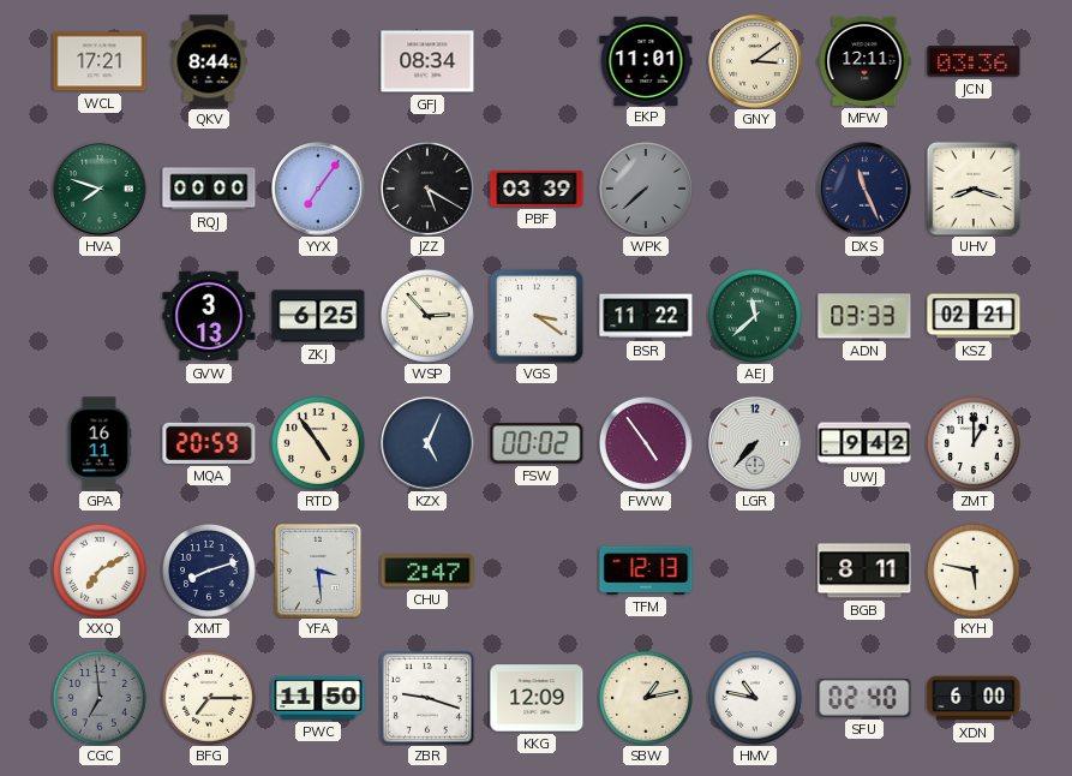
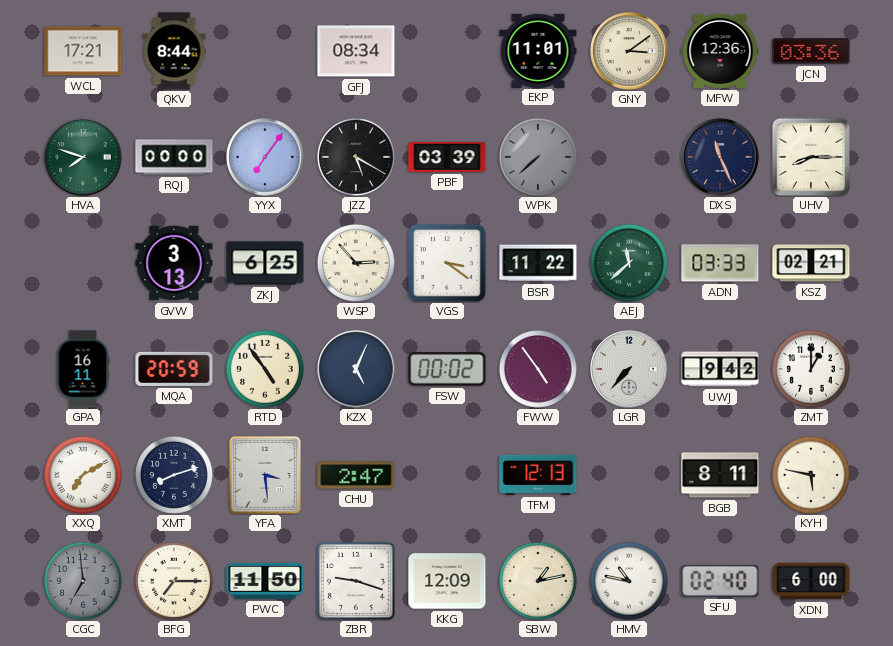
MFW: 12:11 -> 12:36
UHV: 8:18 -> 8:15
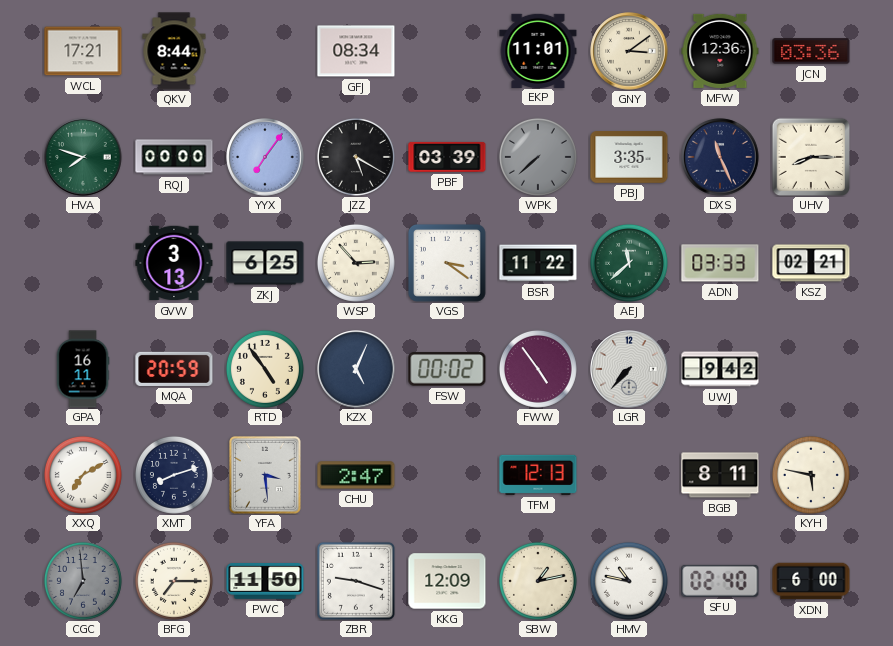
PBJ: none -> 3:35
ZMT: 1:00 -> none
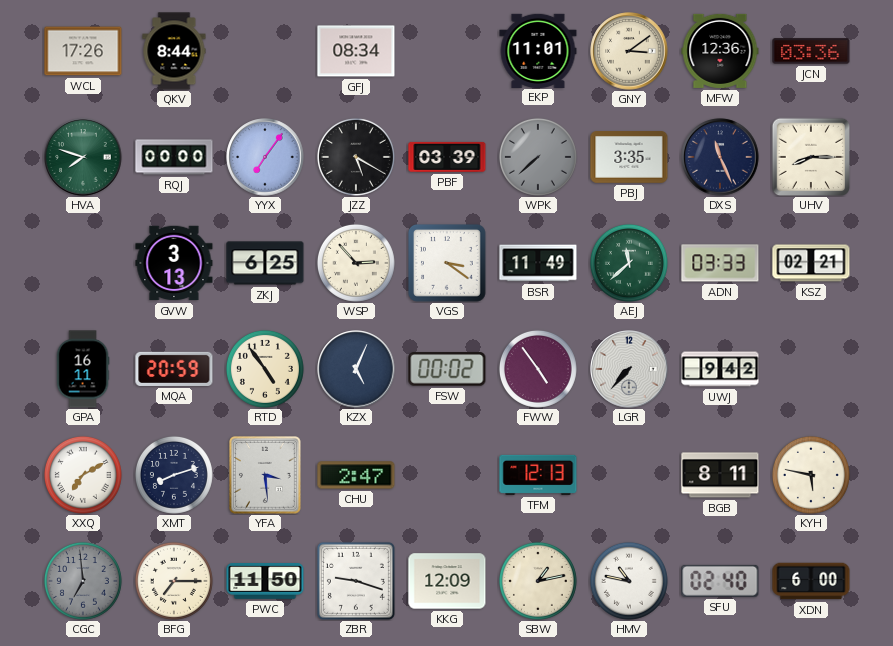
WCL: 17:21 -> 17:26
BSR: 11:22 -> 11:49
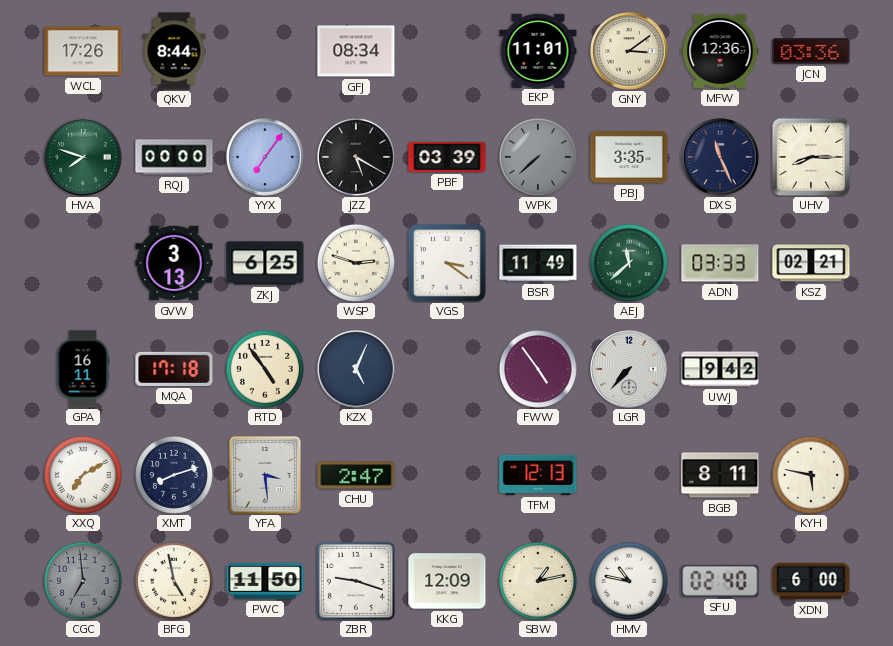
WSP: 2:53 -> 2:48
MQA: 20:59 -> 17:18
FSW: 00:02 -> none
BFG: 7:15 -> 4:58
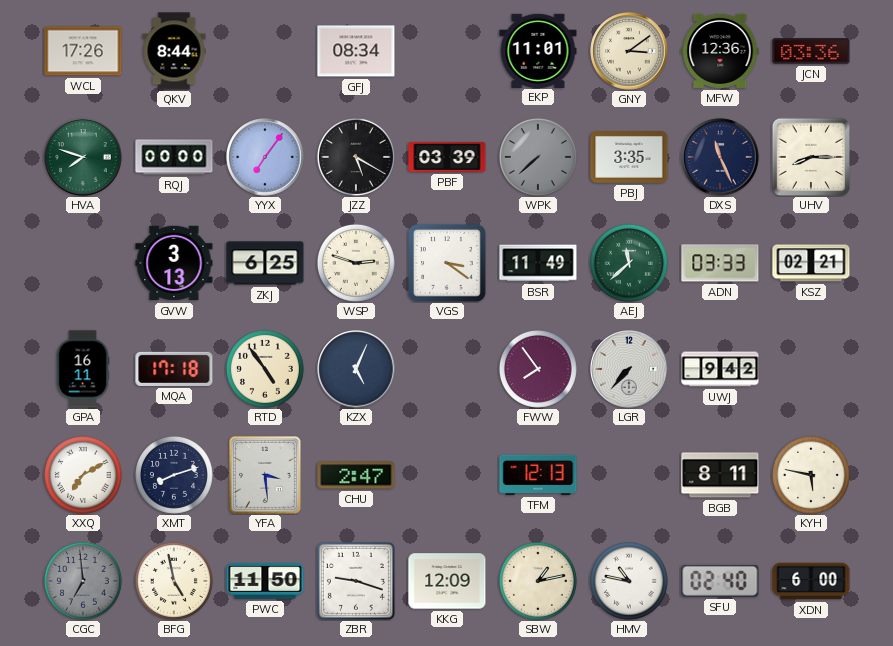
FWW: 4:54 -> 7:54
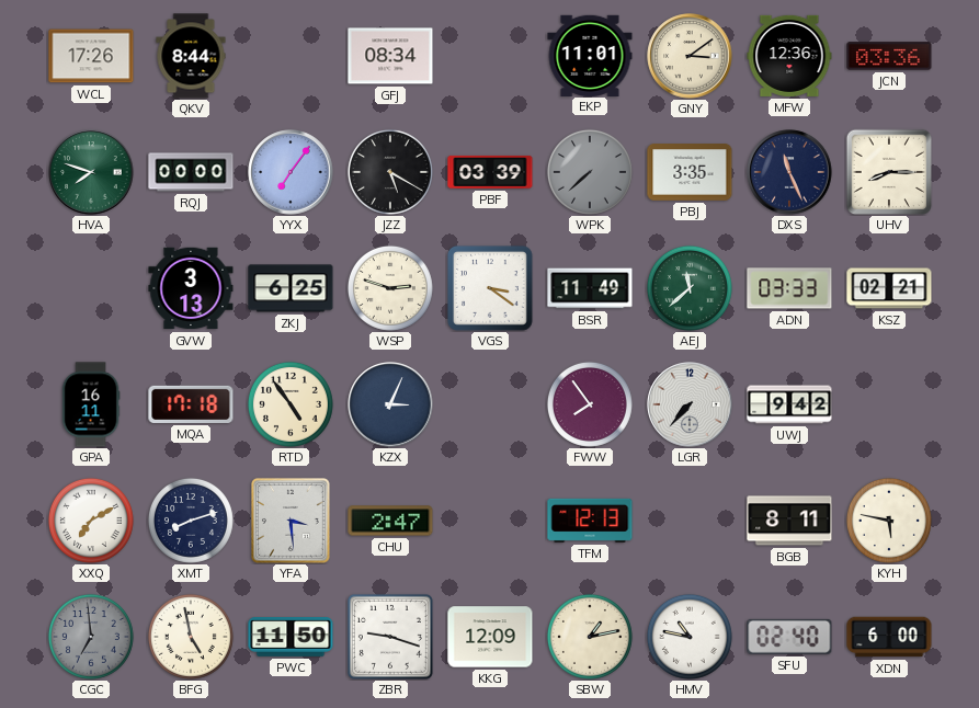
KZX: 5:04 -> 3:04
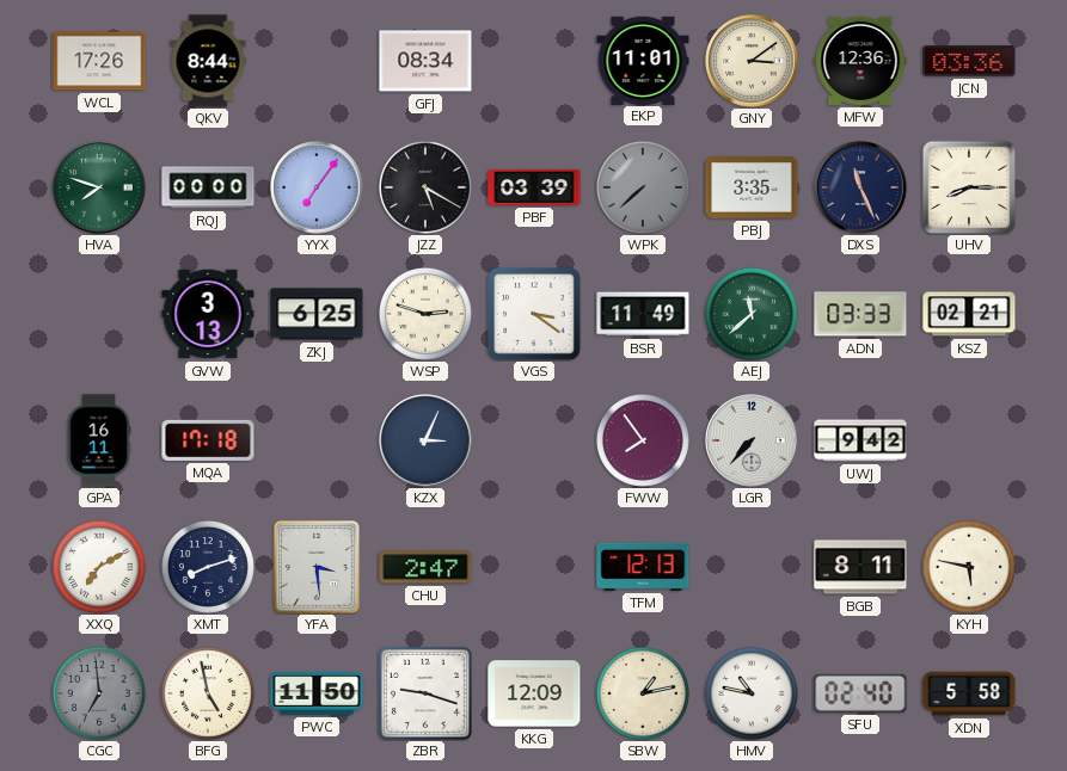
RTD: 4:54 -> none
XDN: 6:00 -> 5:58
